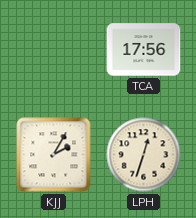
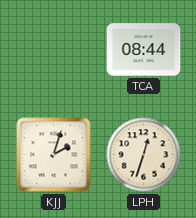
TCA: 17:56 -> 08:44
KJJ: 2:05 -> 2:03
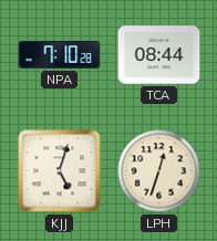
NPA: none -> 7:10
KJJ: 2:03 -> 5:03
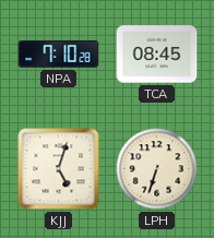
TCA: 08:44 -> 08:45
LPH: 12:33 -> 6:33
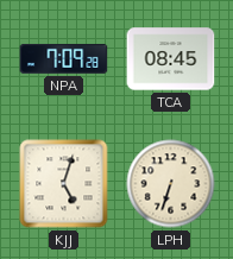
NPA: 7:10 -> 7:09
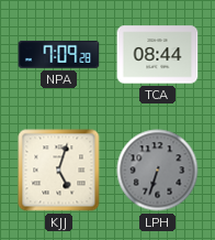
TCA: 08:45 -> 08:44
LPH dial: cream -> grey
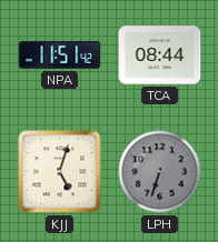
NPA: 7:09 -> 11:51
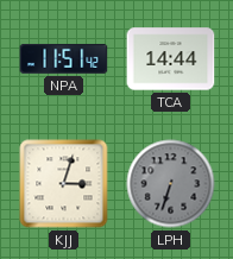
TCA: 08:44 -> 14:44
KJJ: 5:03 -> 3:03
